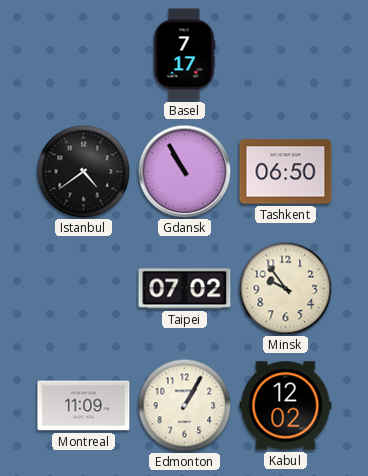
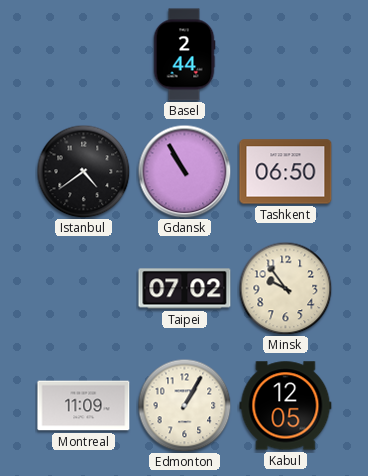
Basel: 7:17 -> 2:44
Kabul: 12:02 -> 12:05
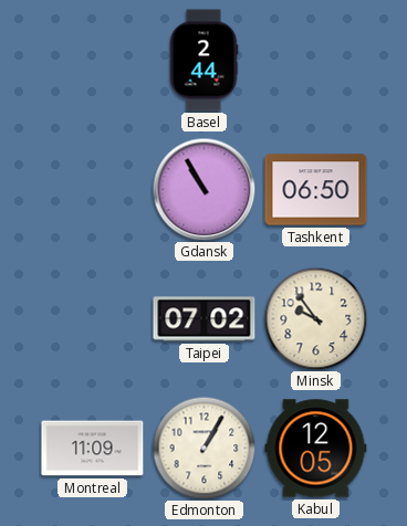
Istanbul: 4:39 -> none
